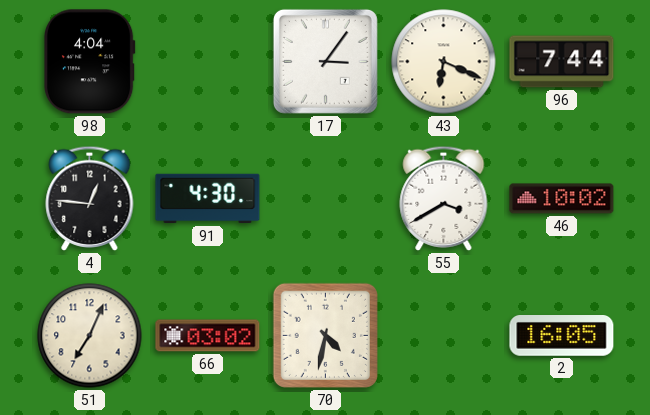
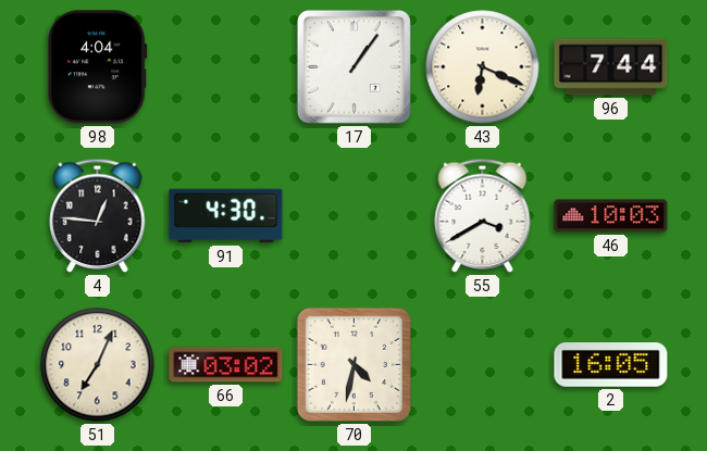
17: 3:06 -> 1:06
46: 10:02 -> 10:03
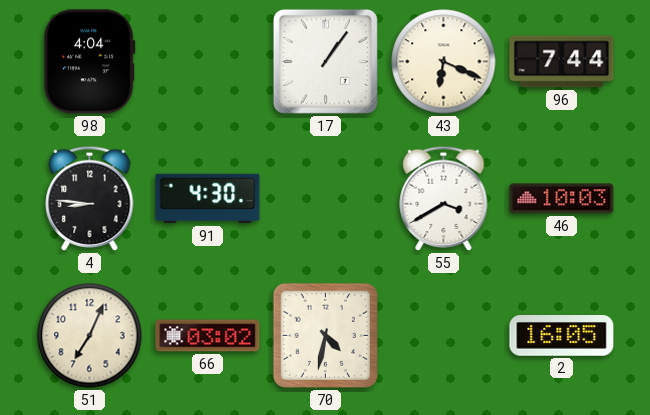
4: 12:46 -> 8:46
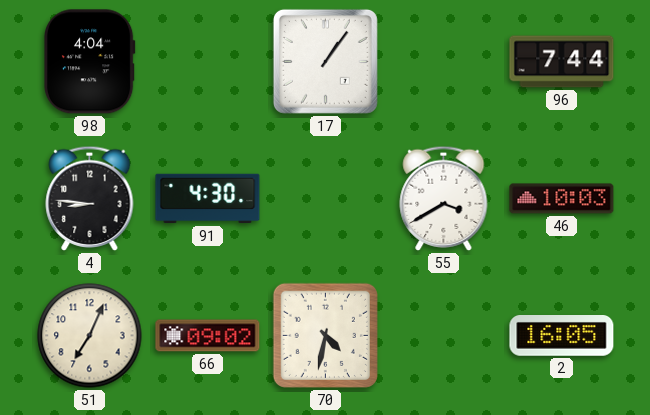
43: 6:19 -> none
66: 03:02 -> 09:02
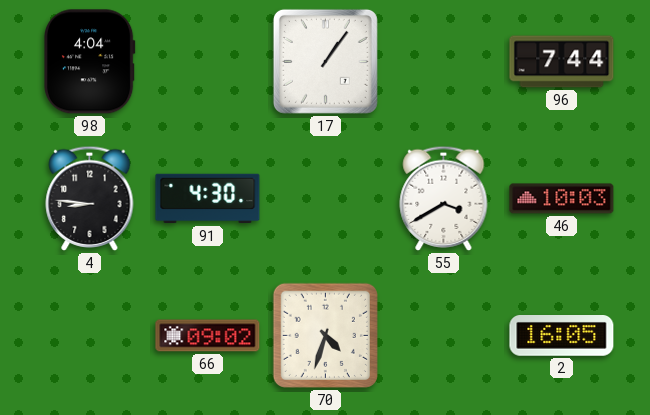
51: 7:04 -> none
70: 4:32 -> 4:33
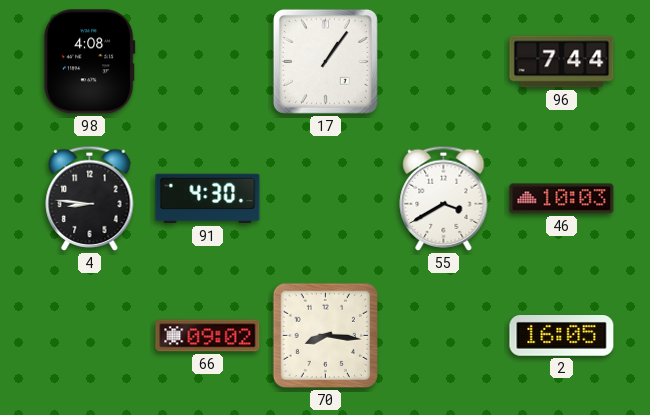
98: 4:04 -> 4:08
70: 4:33 -> 8:16
